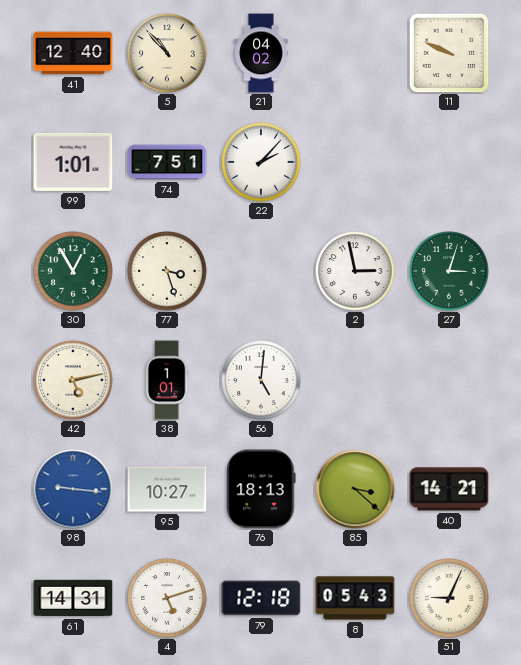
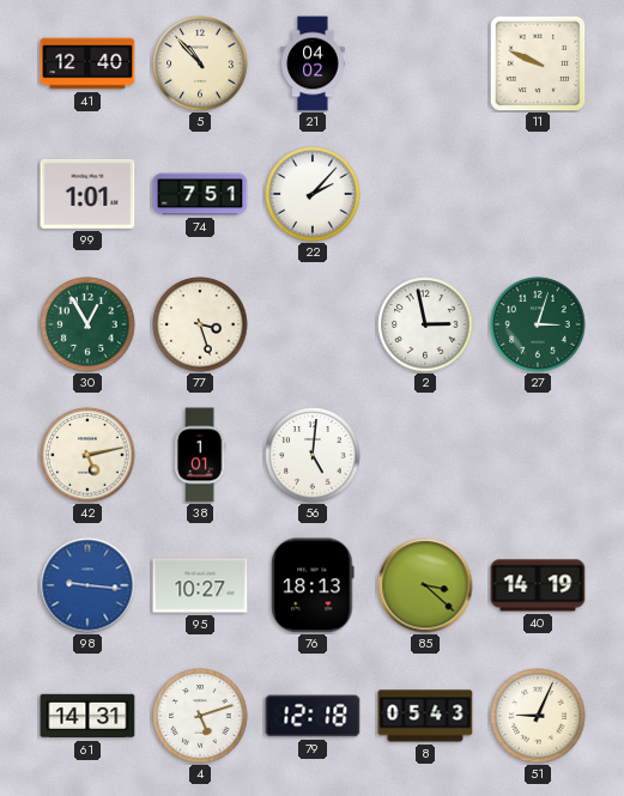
40: 14:21 -> 14:19
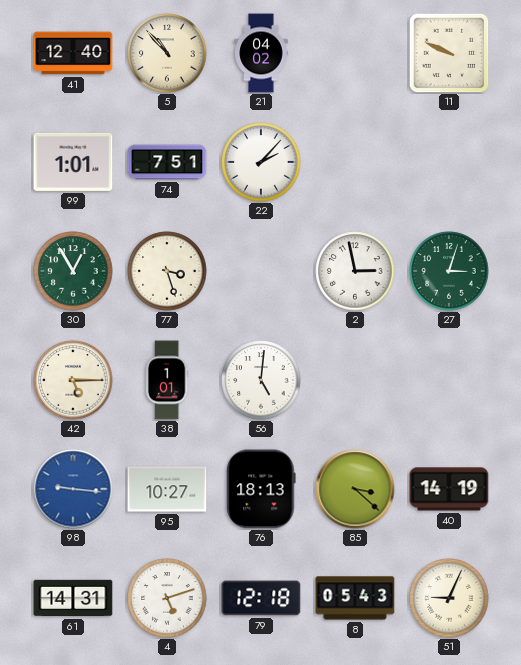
42: 5:13 -> 5:15
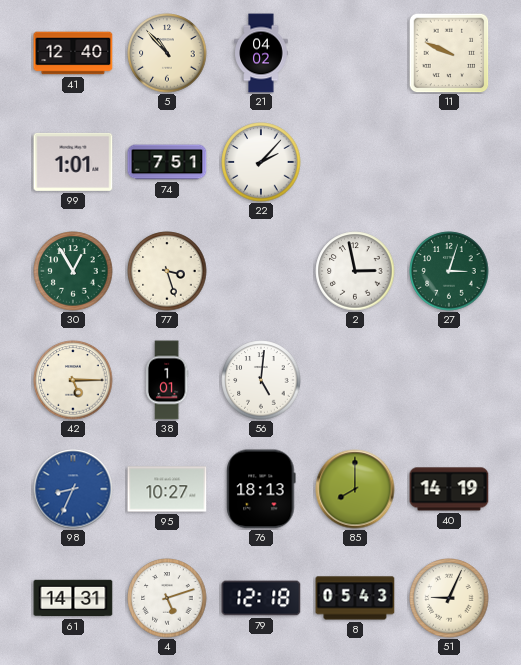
98: 9:16 -> 8:34
85: 3:22 -> 8:00
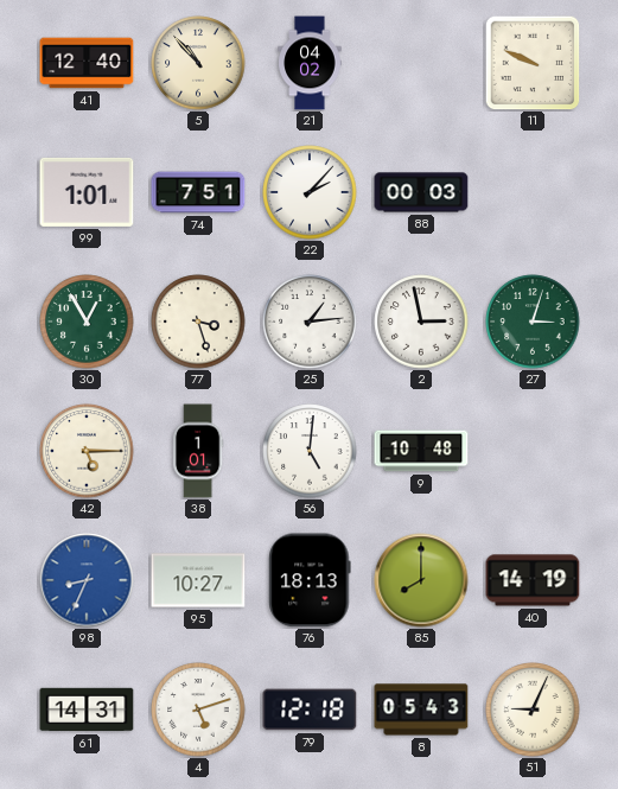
88: none -> 00:03
25: none -> 1:14
9: none -> 10:48
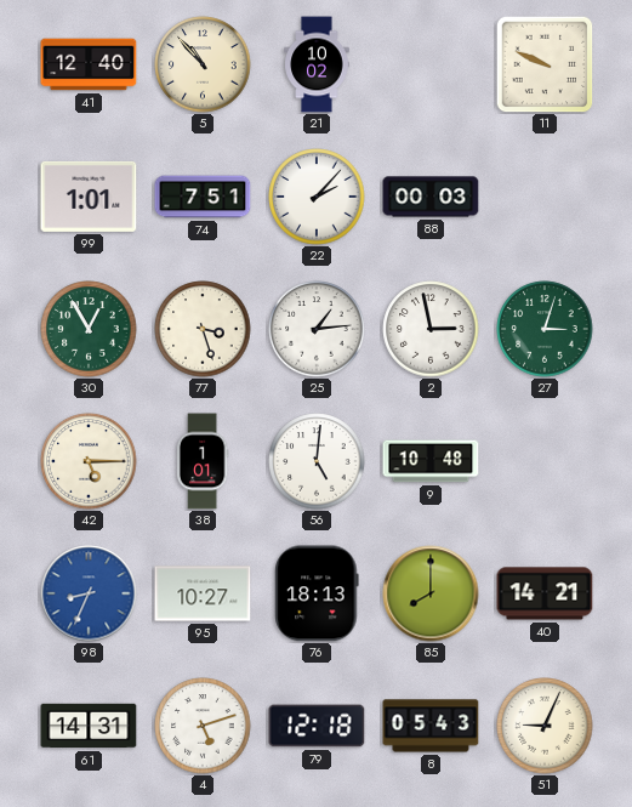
21: 04:02 -> 10:02
40: 14:19 -> 14:21
